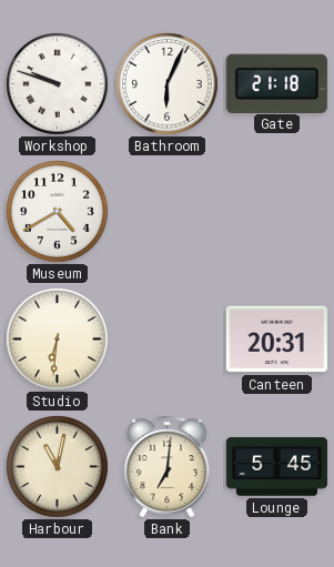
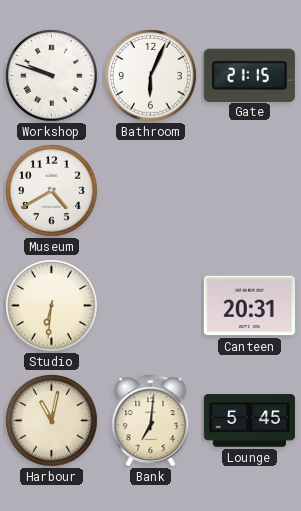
Gate: 21:18 -> 21:15
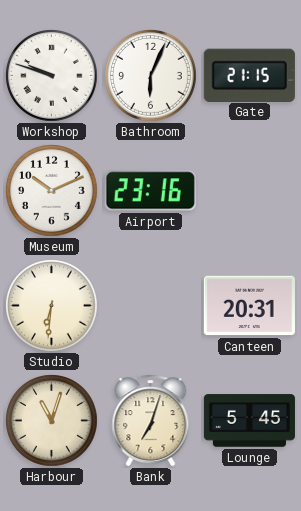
Museum: 4:40 -> 10:11
Airport: none -> 23:16
Harbour: 11:02 -> 11:03
Bank: 7:01 -> 7:03
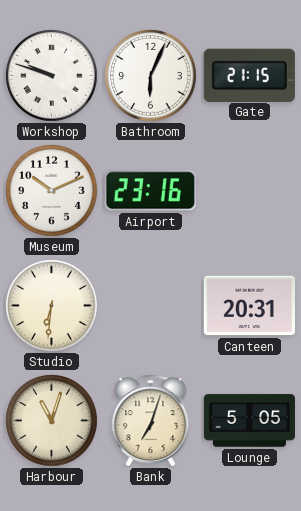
Lounge: 5:45 -> 5:05
